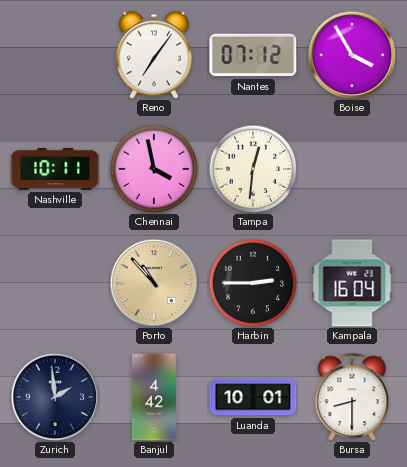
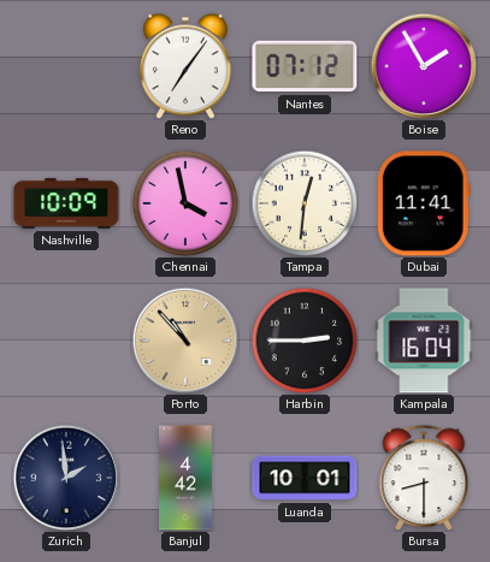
Boise: 3:55 -> 1:55
Nashville: 10:11 -> 10:09
Dubai: none -> 11:41
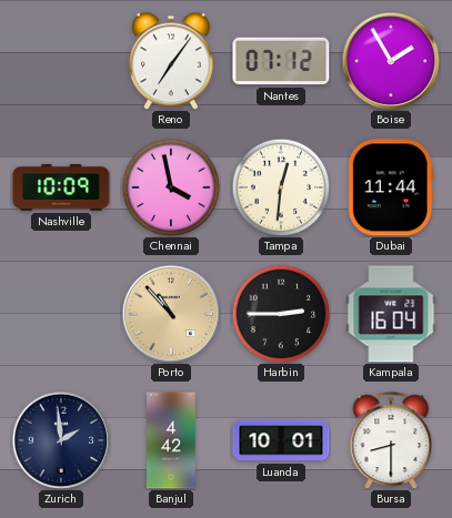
Dubai: 11:41 -> 11:44
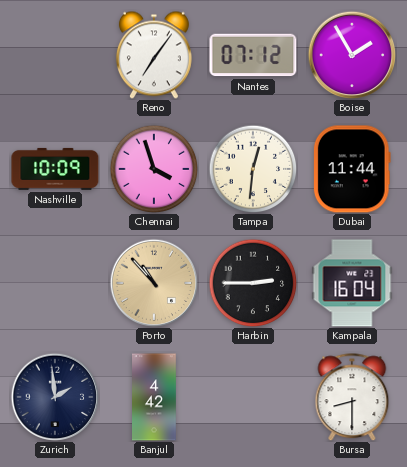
Chennai: 3:58 -> 3:57
Luanda: 10:01 -> none
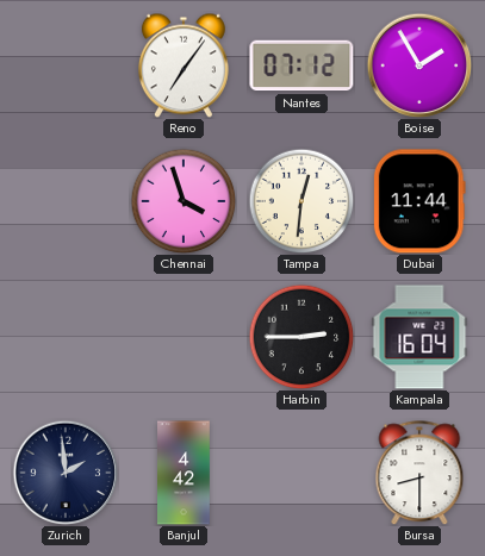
Nashville: 10:09 -> none
Porto: 10:53 -> none
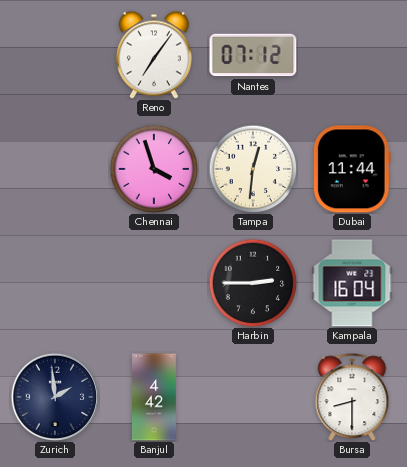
Boise: 1:55 -> none
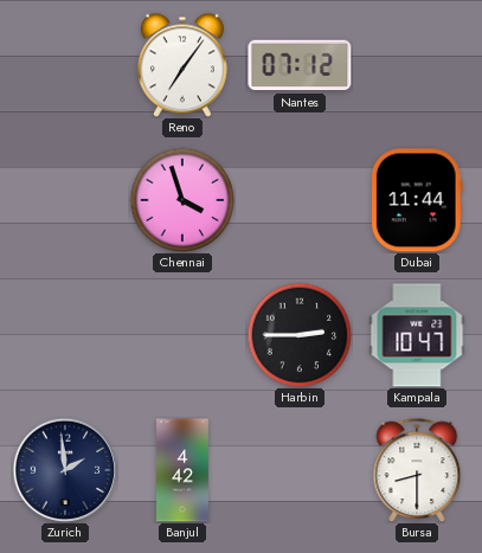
Tampa: 12:31 -> none
Kampala: 16:04 -> 10:47
